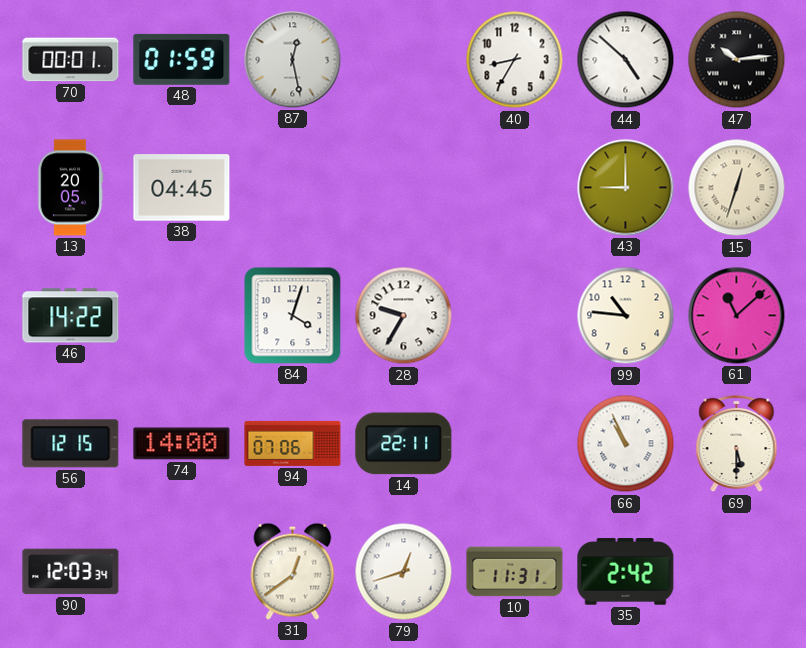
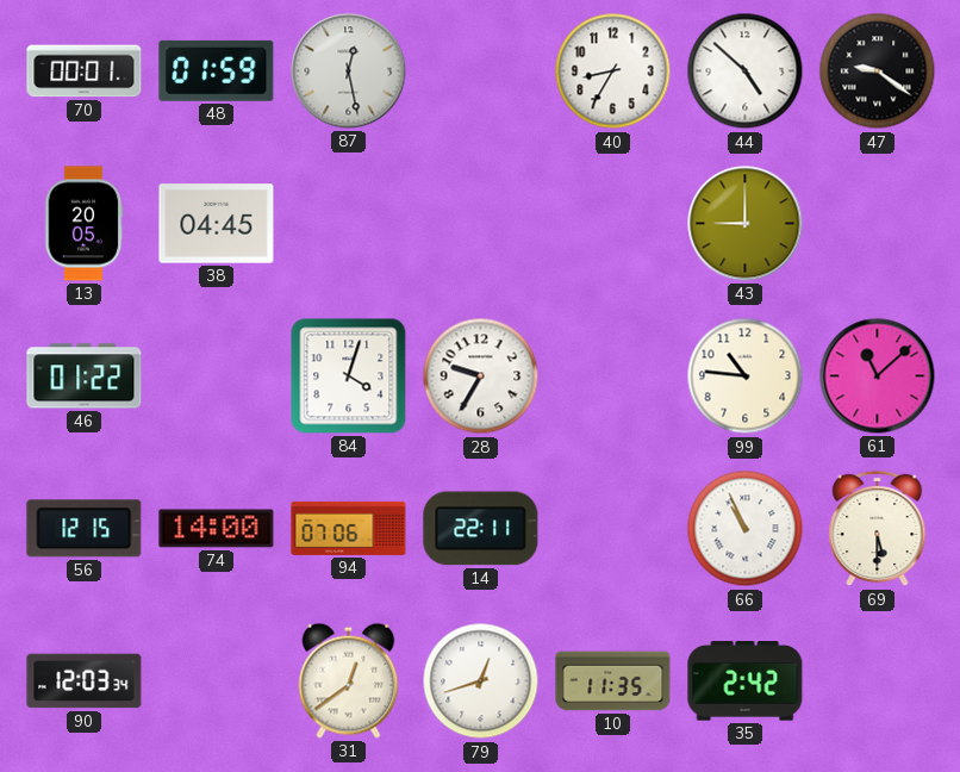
47: 10:14 -> 9:21
15: 12:33 -> none
46: 14:22 -> 01:22
10: 11:31 -> 11:35
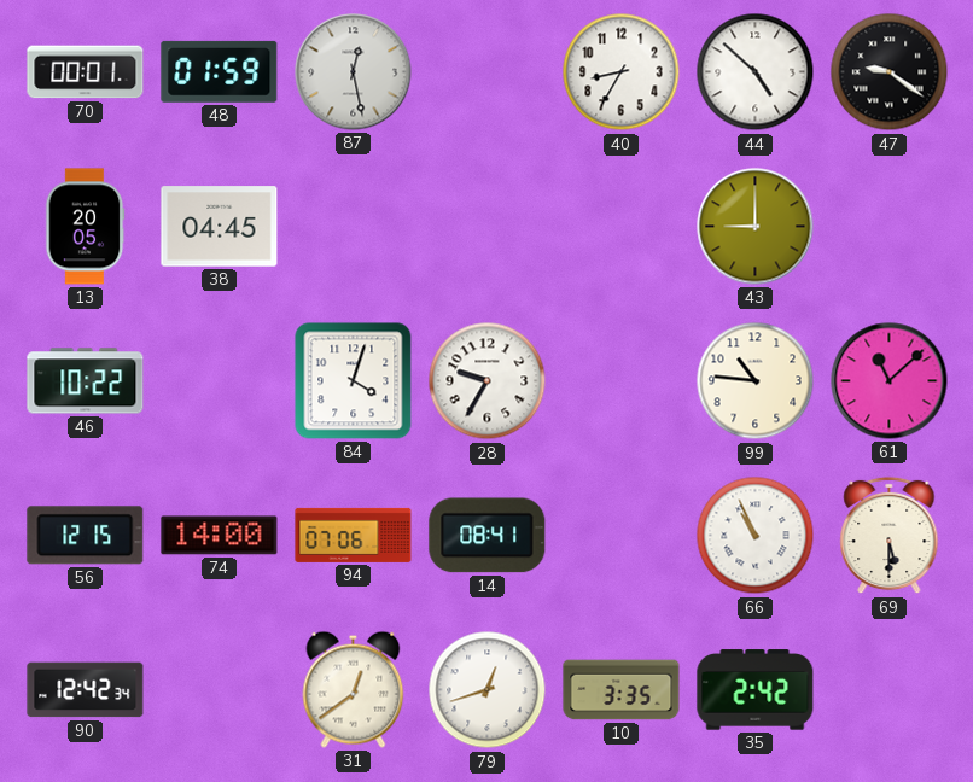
46: 01:22 -> 10:22
14: 22:11 -> 08:41
90: 12:03 -> 12:42
10: 11:35 -> 3:35
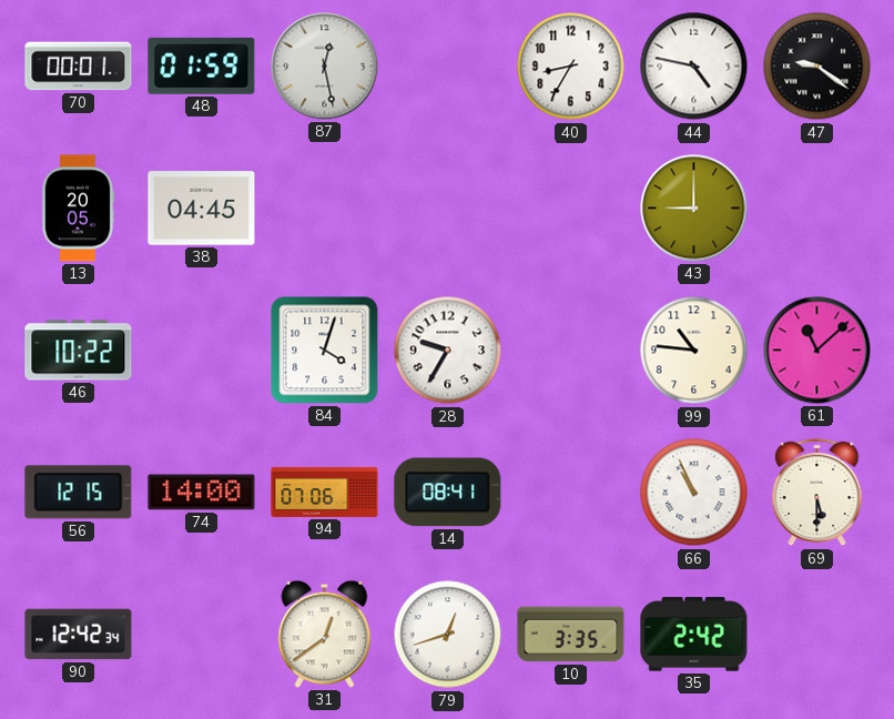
44: 4:52 -> 4:47
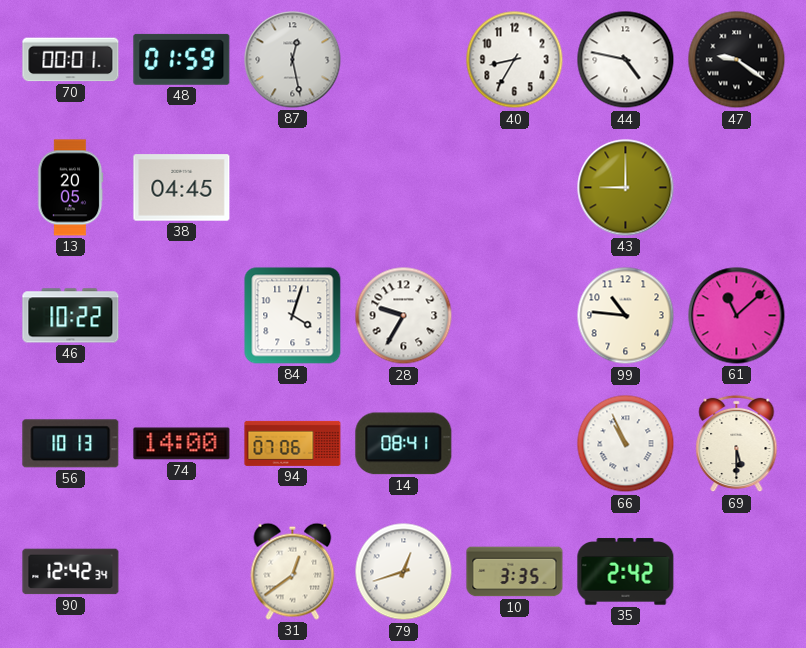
56: 12:15 -> 10:13
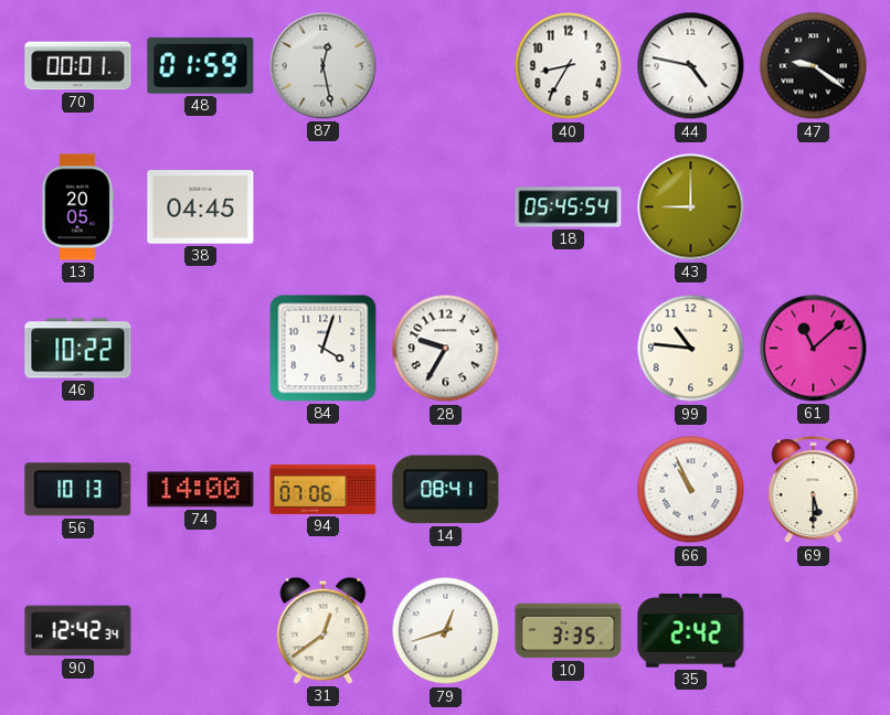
18: none -> 05:45
